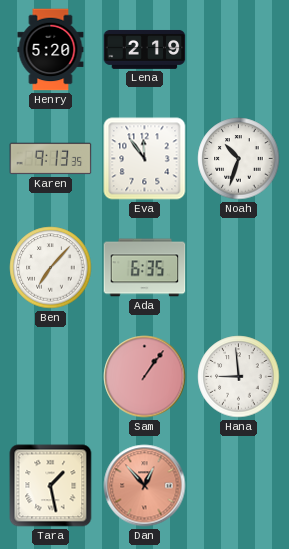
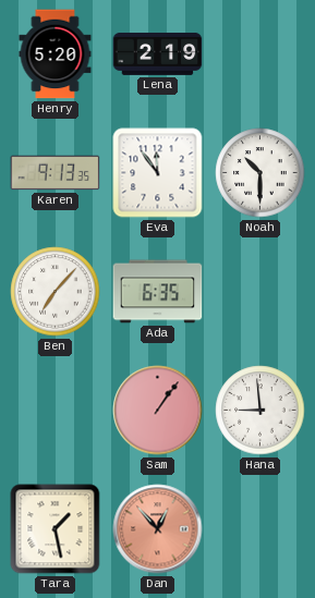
Noah: 10:33 -> 10:30
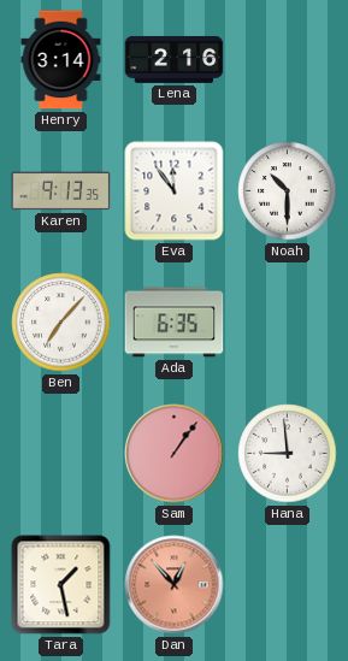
Henry: 5:20 -> 3:14
Lena: 2:19 -> 2:16
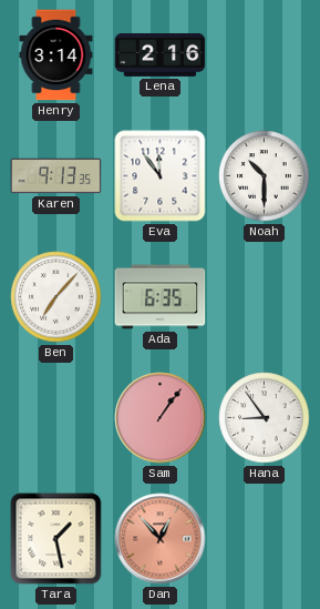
Hana: 8:59 -> 8:54
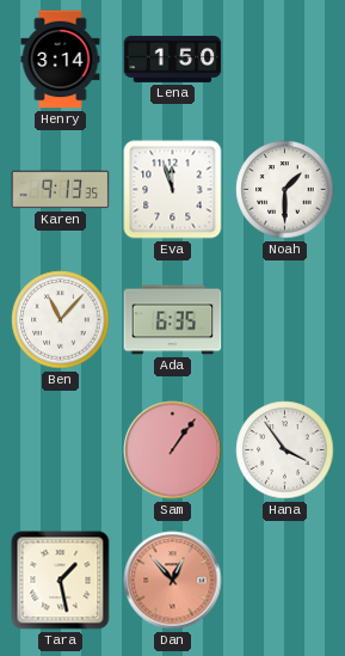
Lena: 2:16 -> 1:50
Eva: 11:54 -> 11:57
Noah: 10:30 -> 1:30
Ben: 7:07 -> 11:07
Hana: 8:54 -> 3:54
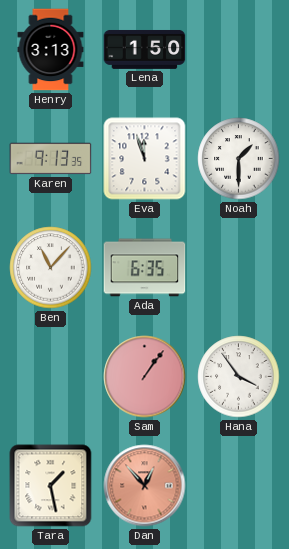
Henry: 3:14 -> 3:13
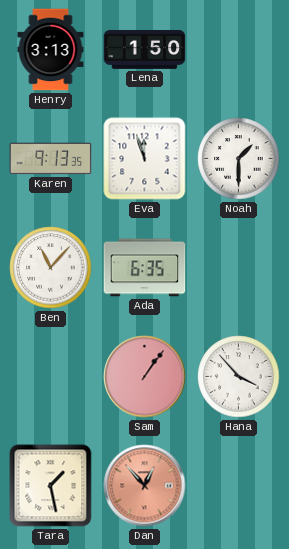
Hana: 3:54 -> 3:53
